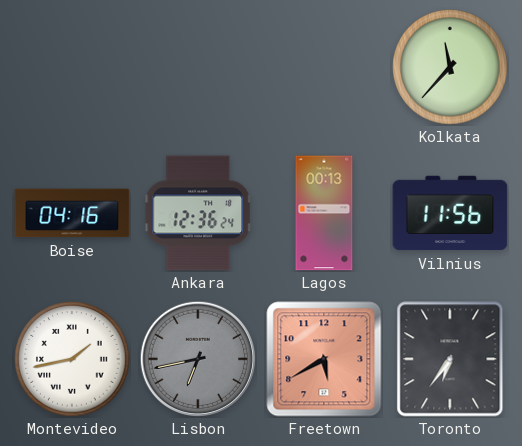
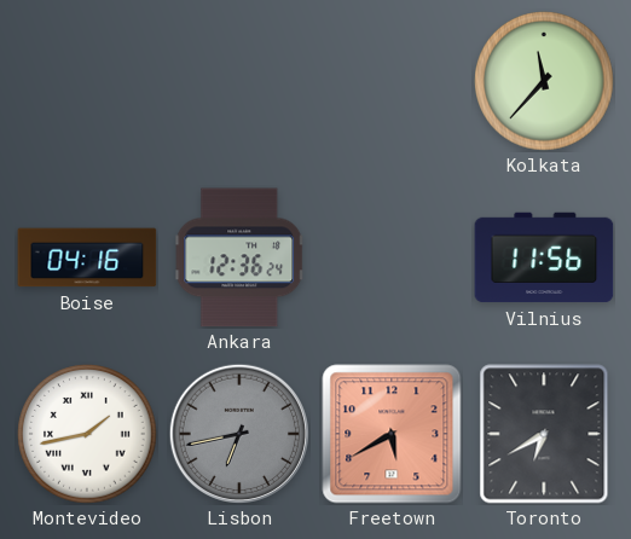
Lagos: 00:13 -> none
Toronto: 6:36 -> 6:40
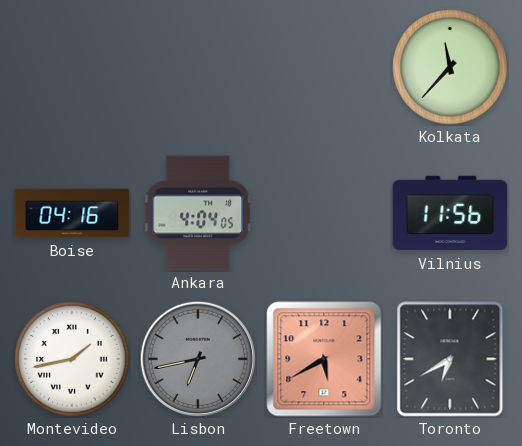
Ankara: 12:36 -> 4:04
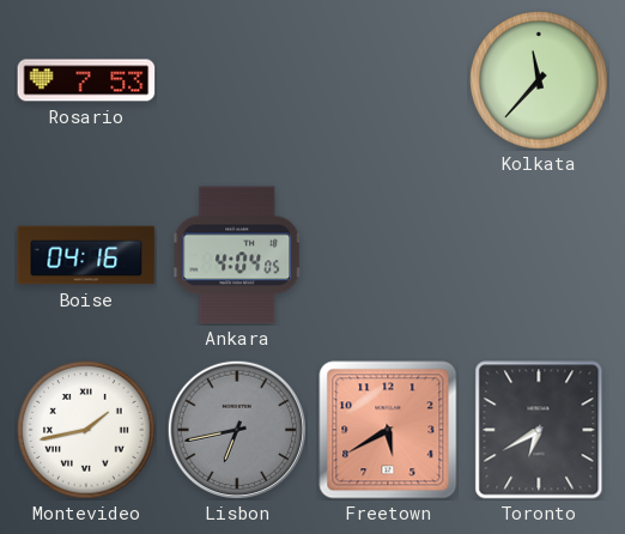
Rosario: none -> 7:53
Vilnius: 11:56 -> none
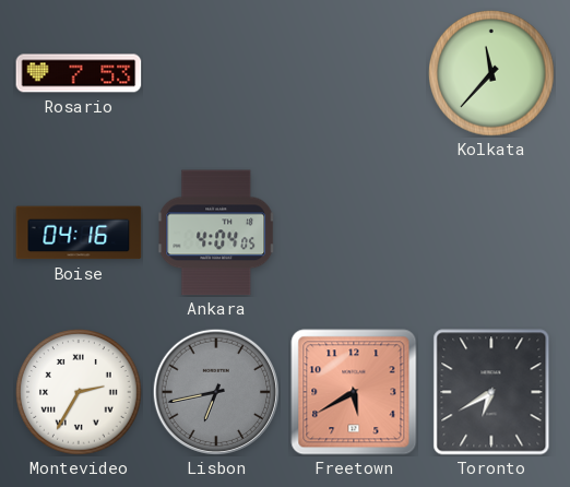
Montevideo: 1:43 -> 2:35
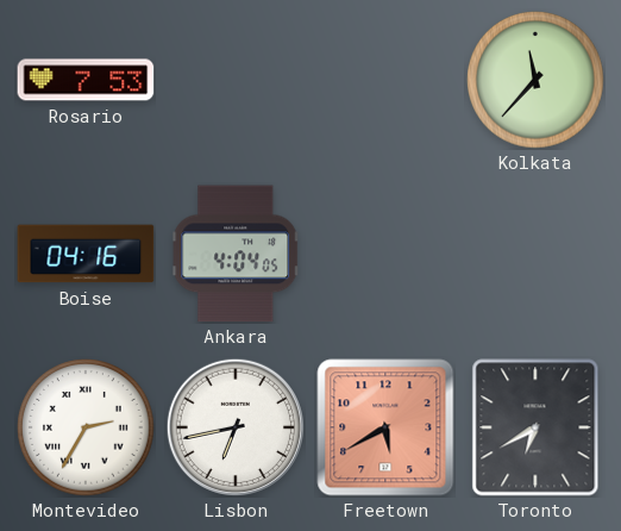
Lisbon dial: grey -> white
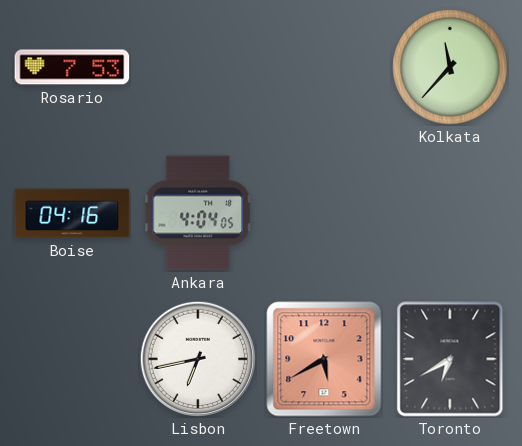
Montevideo: 2:35 -> none
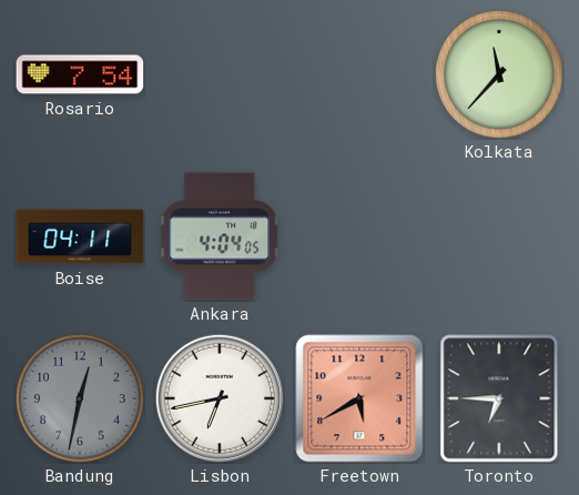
Rosario: 7:53 -> 7:54
Boise: 04:16 -> 04:11
Bandung: none -> 12:32
Toronto: 6:40 -> 6:45
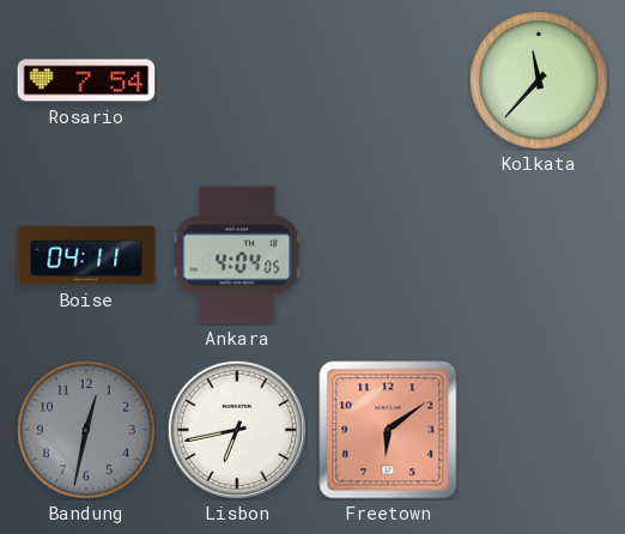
Freetown: 5:40 -> 6:09
Toronto: 6:45 -> none
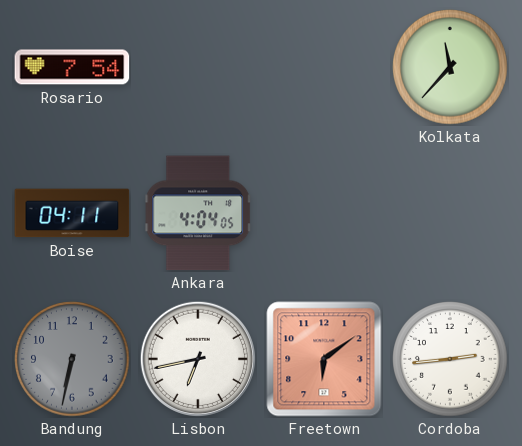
Bandung: 12:32 -> 6:32
Cordoba: none -> 2:44
